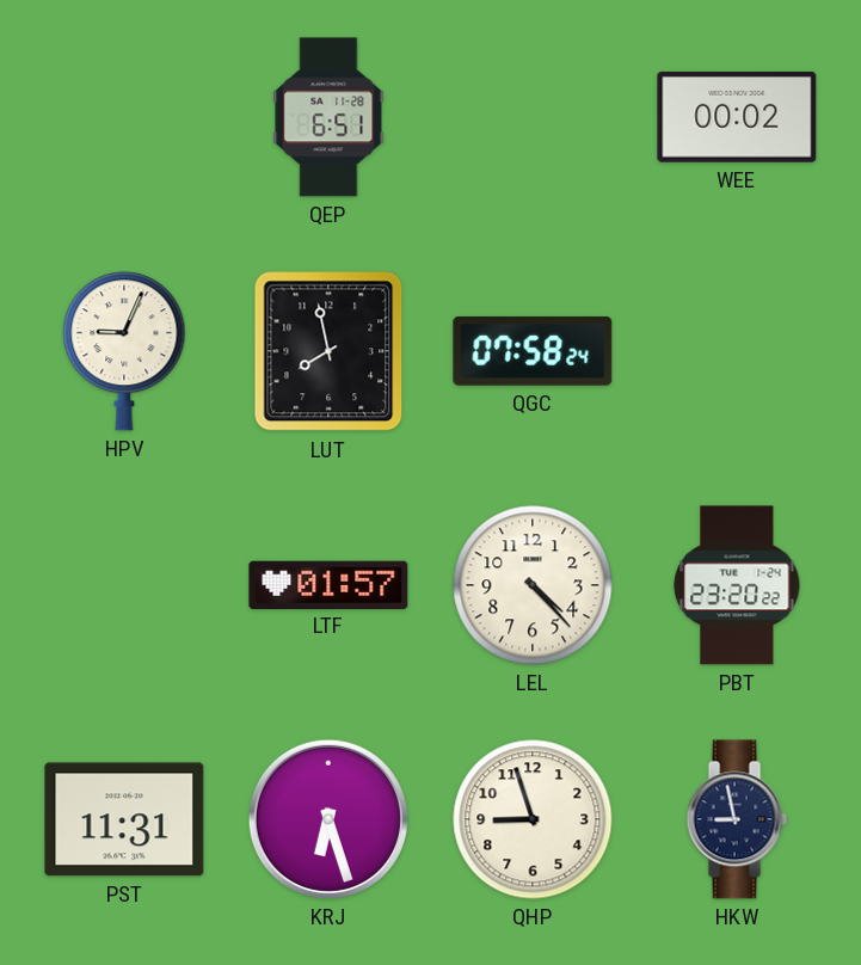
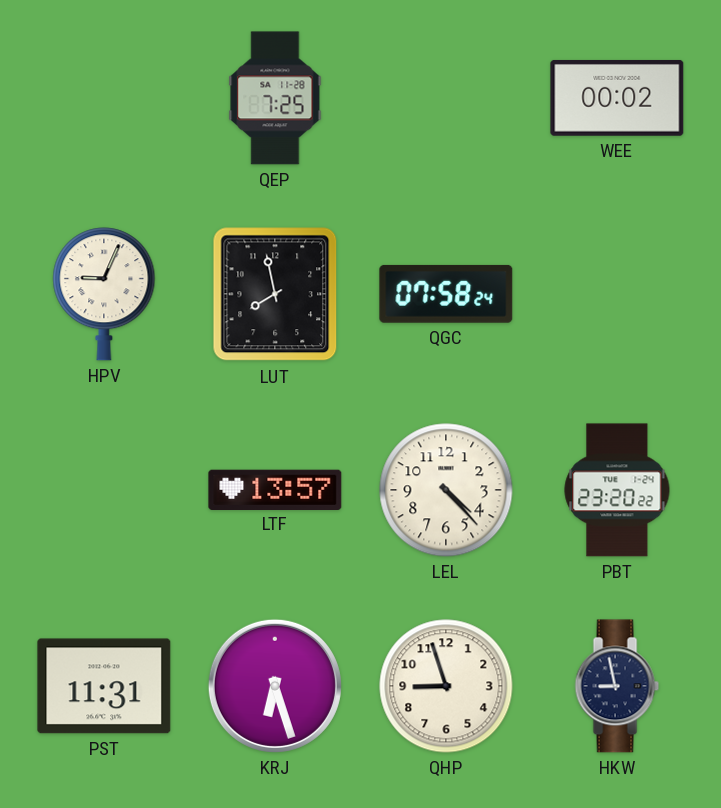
QEP: 6:51 -> 7:25
LTF: 01:57 -> 13:57
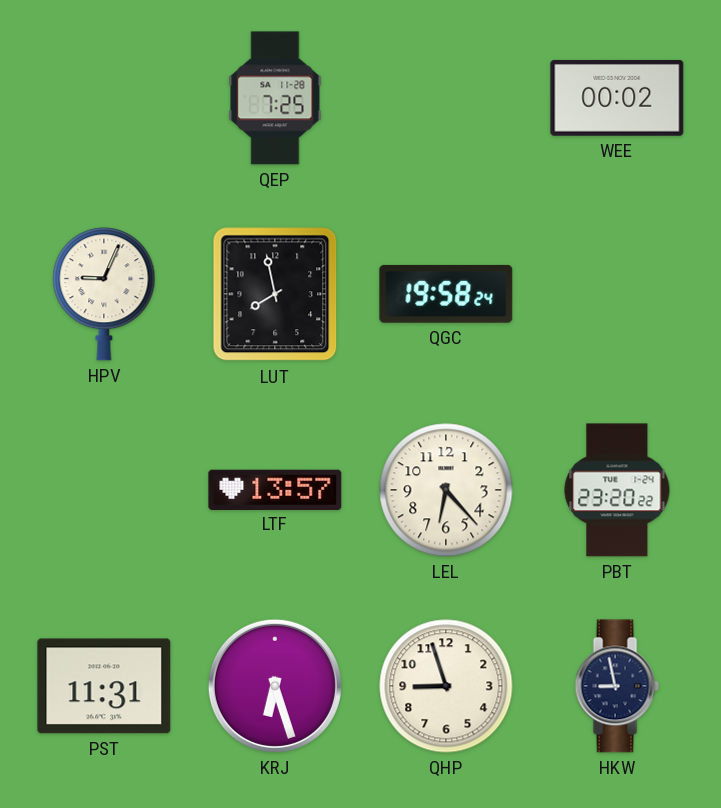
QGC: 07:58 -> 19:58
LEL: 4:23 -> 6:23
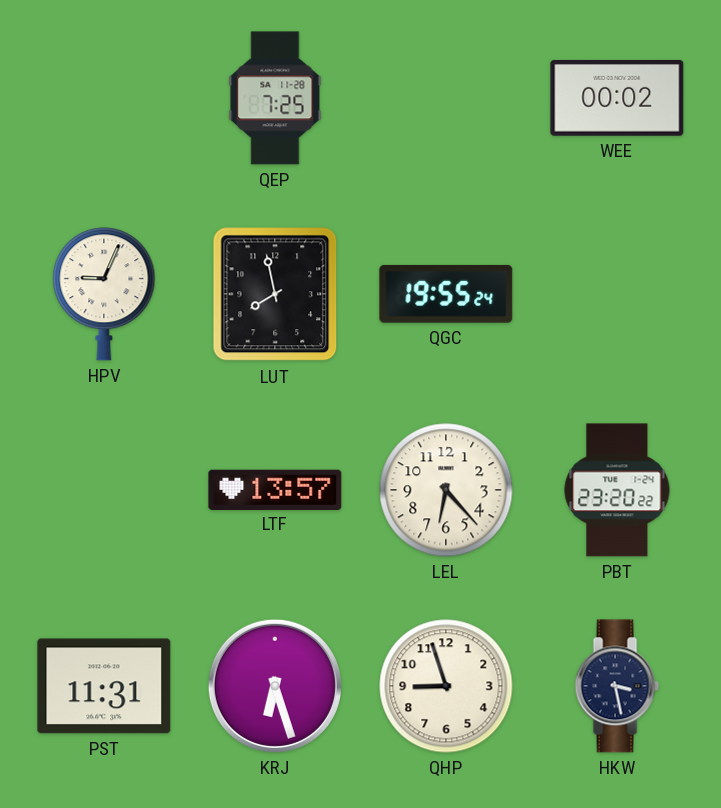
QGC: 19:58 -> 19:55
HKW: 8:58 -> 3:28
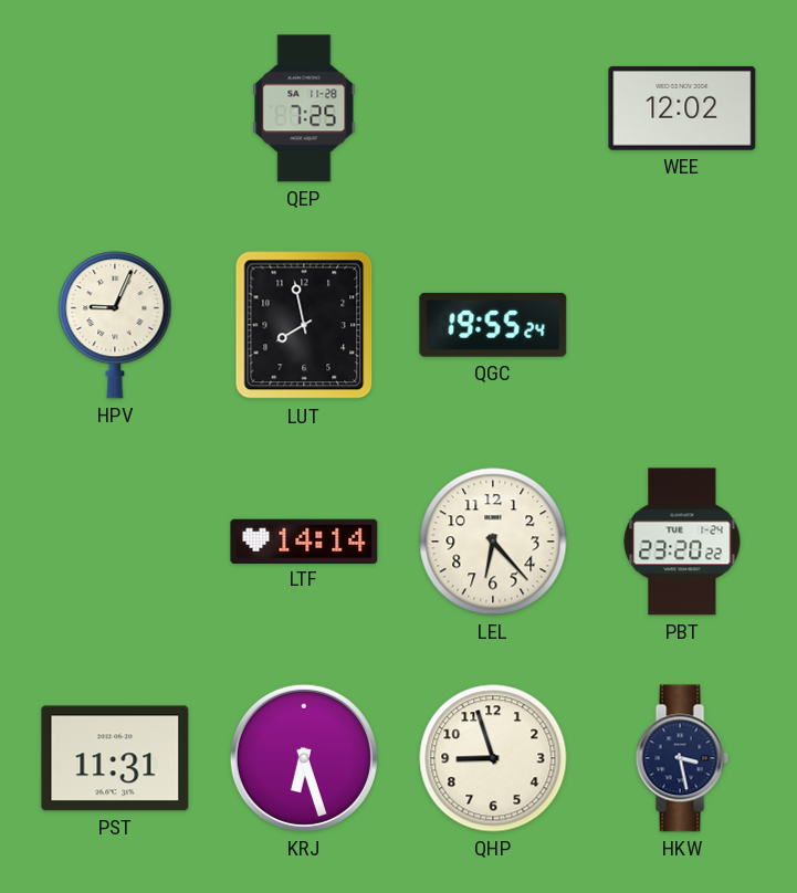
WEE: 00:02 -> 12:02
LTF: 13:57 -> 14:14
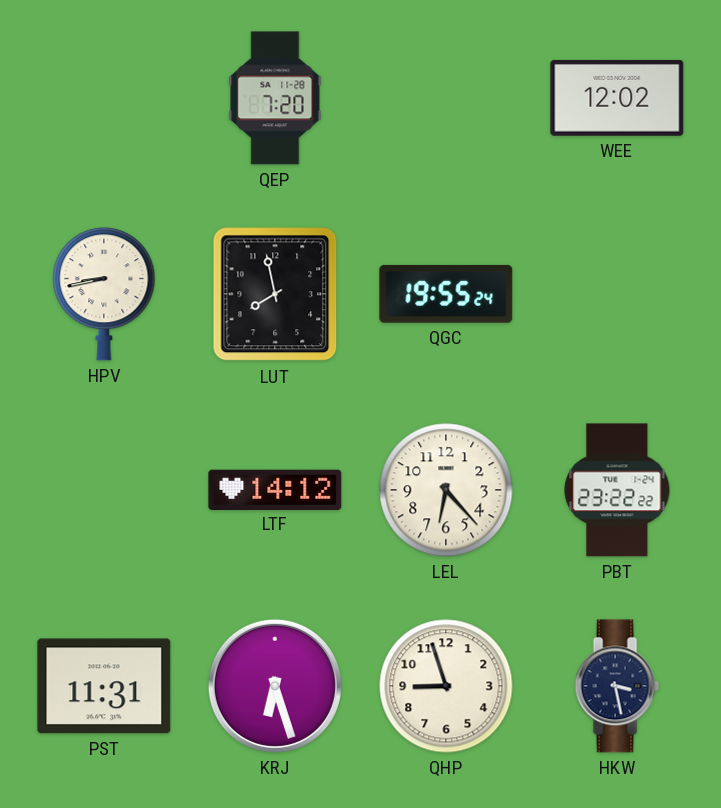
QEP: 7:25 -> 7:20
HPV: 9:04 -> 8:43
LTF: 14:14 -> 14:12
PBT: 23:20 -> 23:22
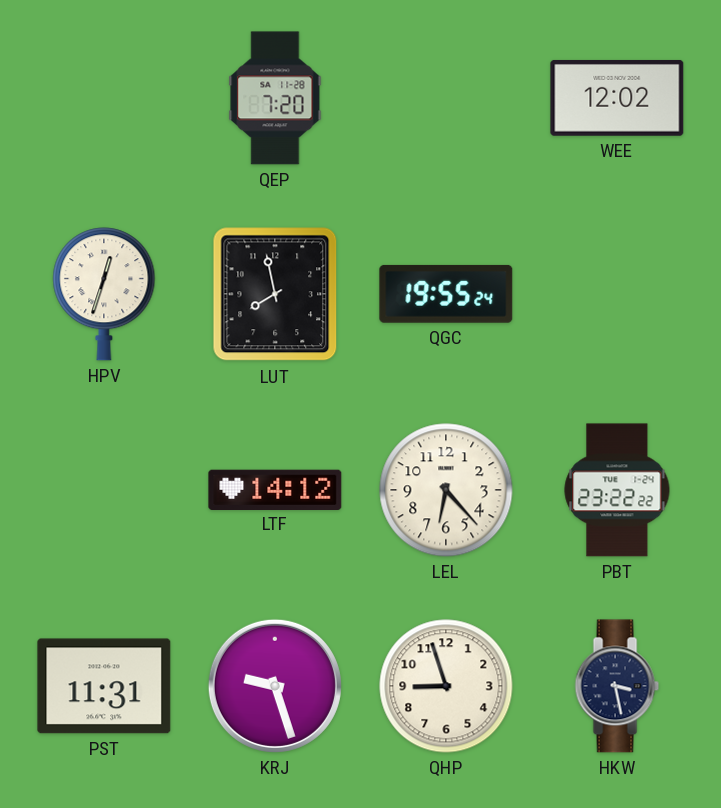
HPV: 8:43 -> 12:33
KRJ: 6:27 -> 9:27
